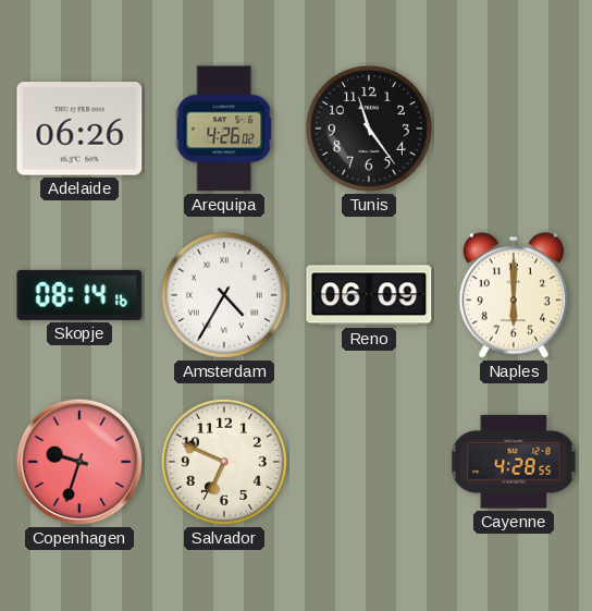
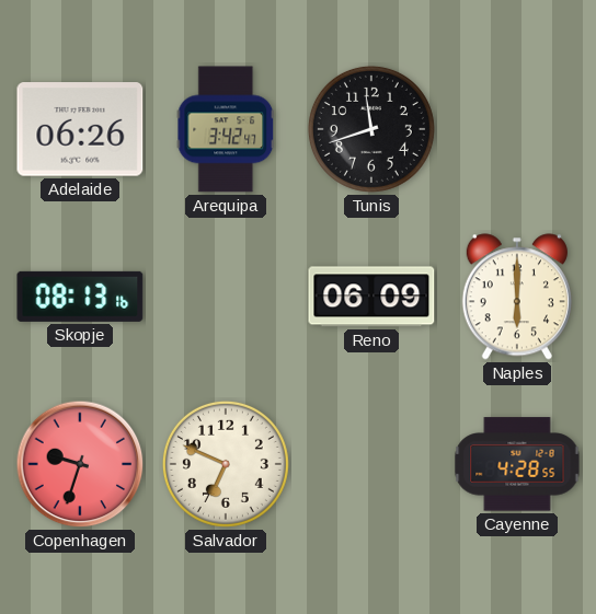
Arequipa: 4:26 -> 3:42
Tunis: 11:24 -> 11:42
Skopje: 08:14 -> 08:13
Amsterdam: 4:35 -> none
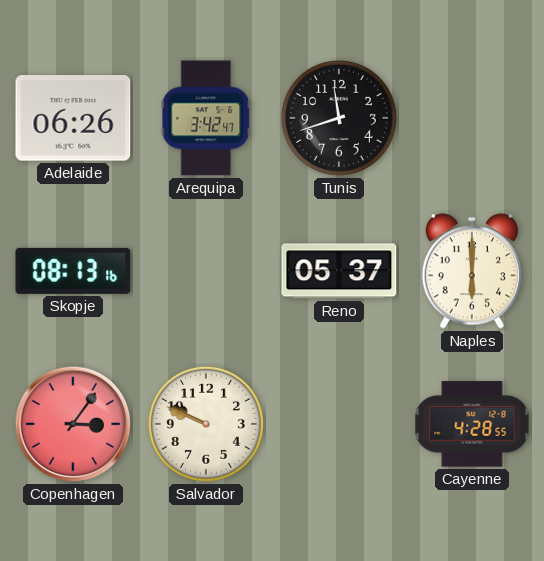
Reno: 06:09 -> 05:37
Copenhagen: 9:33 -> 3:06
Salvador: 6:49 -> 9:49
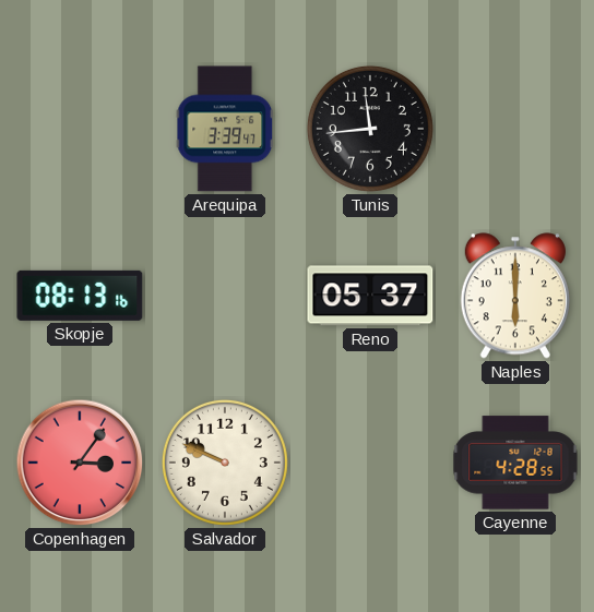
Adelaide: 06:26 -> none
Arequipa: 3:42 -> 3:39
Tunis: 11:42 -> 11:44
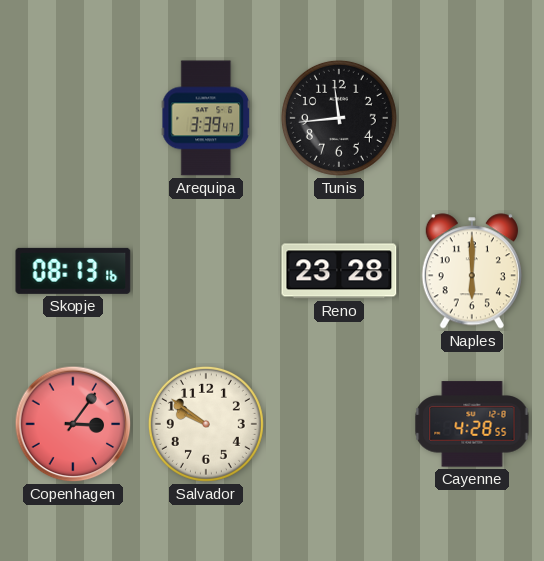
Reno: 05:37 -> 23:28
Salvador: 9:49 -> 9:51
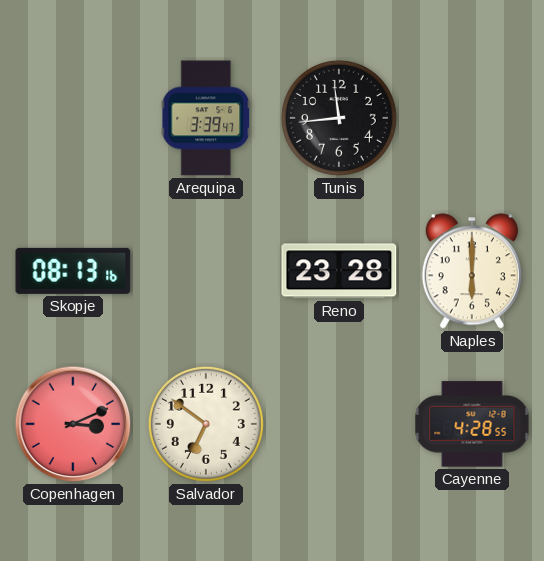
Copenhagen: 3:06 -> 3:11
Salvador: 9:51 -> 6:51
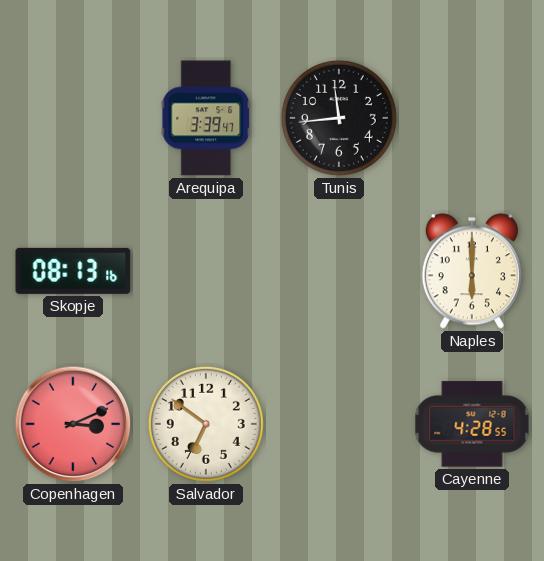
Reno: 23:28 -> none
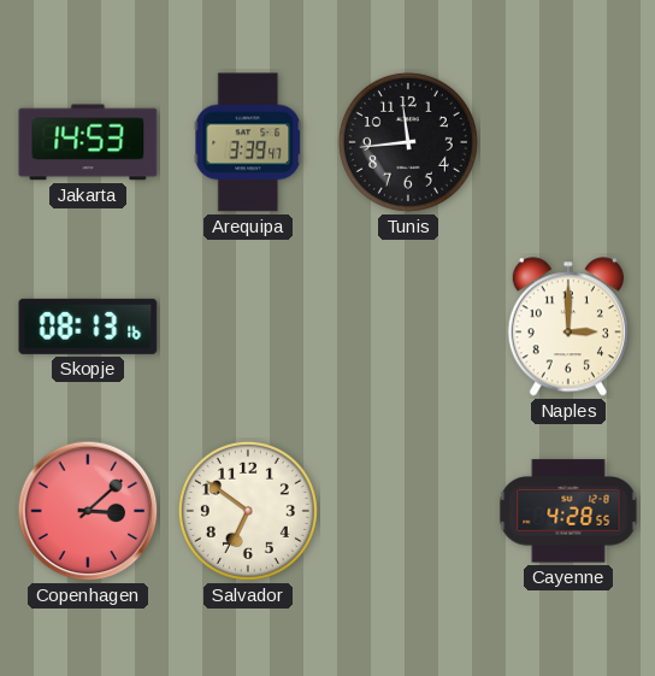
Jakarta: none -> 14:53
Naples: 6:00 -> 3:00
Copenhagen: 3:11 -> 3:08
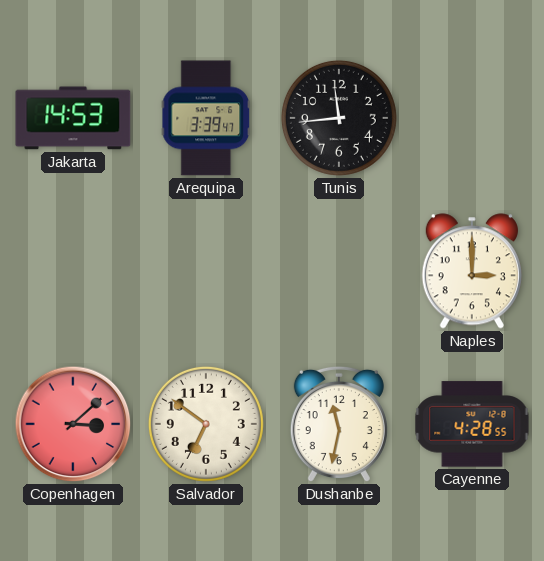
Skopje: 08:13 -> none
Dushanbe: none -> 11:32
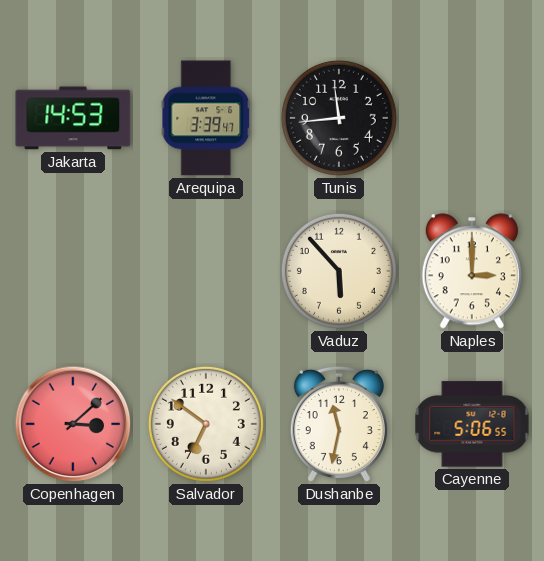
Vaduz: none -> 5:53
Cayenne: 4:28 -> 5:06
